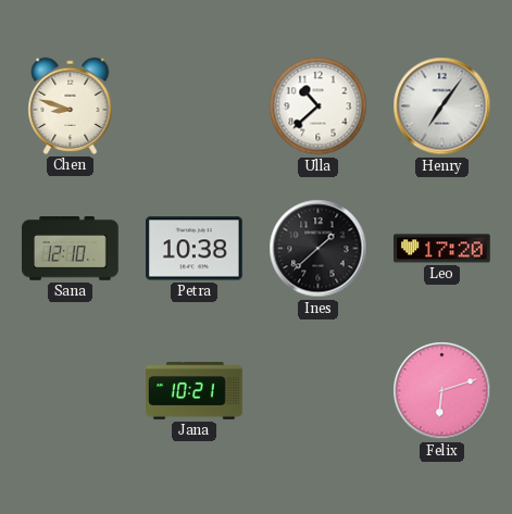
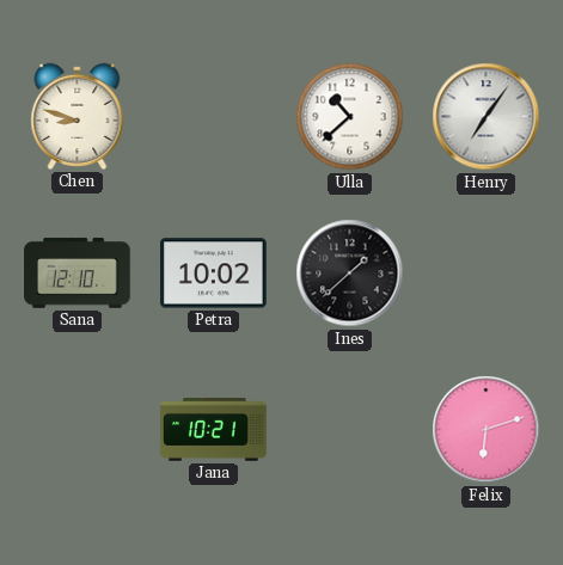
Petra: 10:38 -> 10:02
Leo: 17:20 -> none
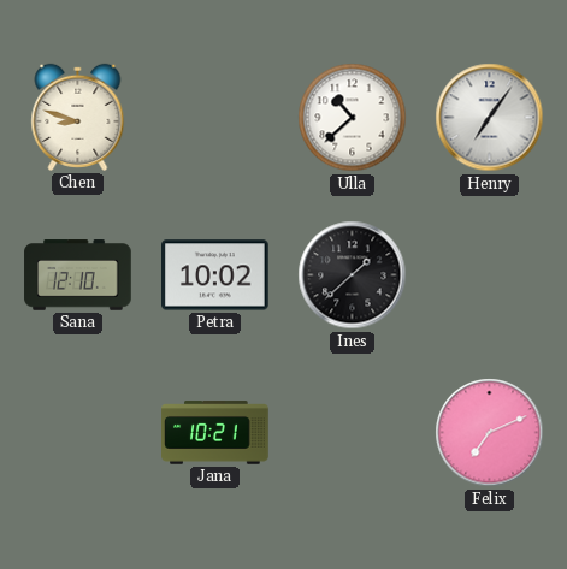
Felix: 6:12 -> 7:11
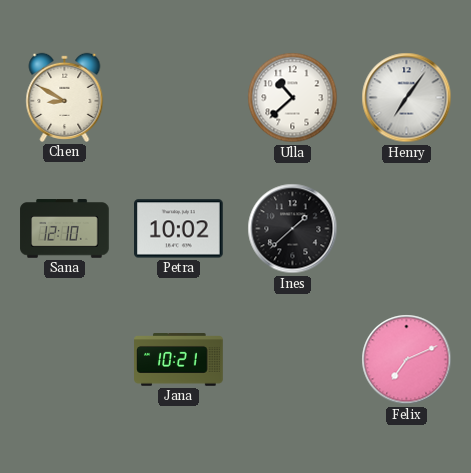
Chen: 8:48 -> 8:50
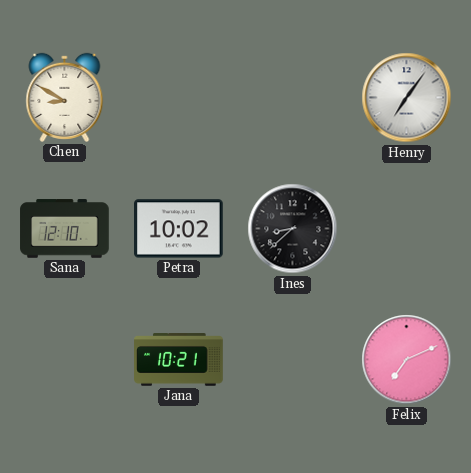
Ulla: 10:38 -> none
Ines: 1:38 -> 8:38
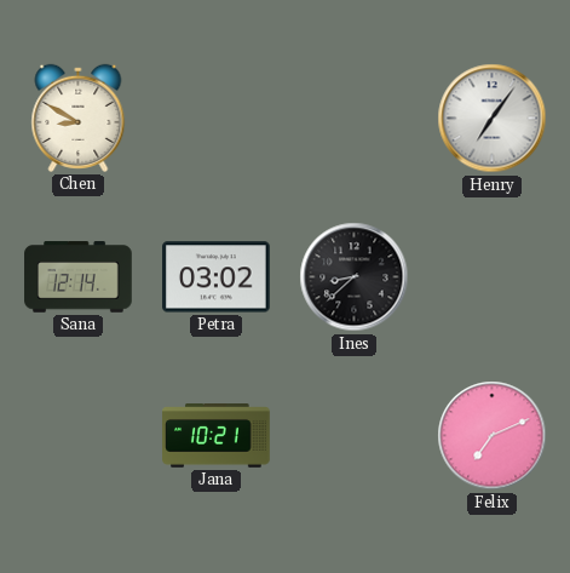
Sana: 12:10 -> 12:14
Petra: 10:02 -> 03:02
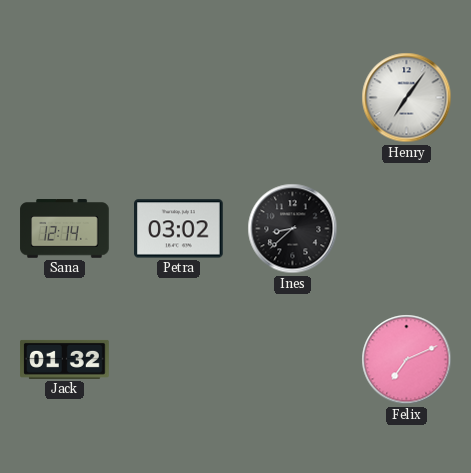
Chen: 8:50 -> none
Jack: none -> 01:32
Jana: 10:21 -> none
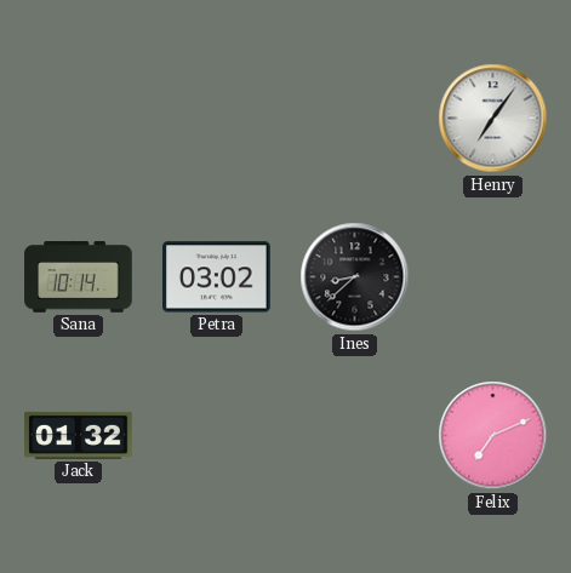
Sana: 12:14 -> 10:14
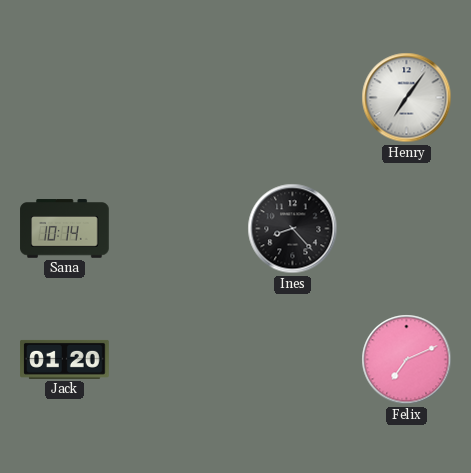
Petra: 03:02 -> none
Ines: 8:38 -> 8:23
Jack: 01:32 -> 01:20
